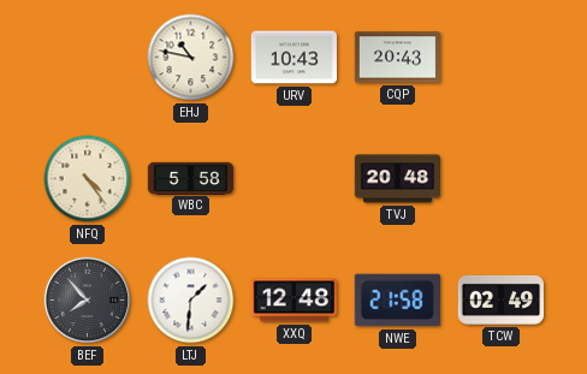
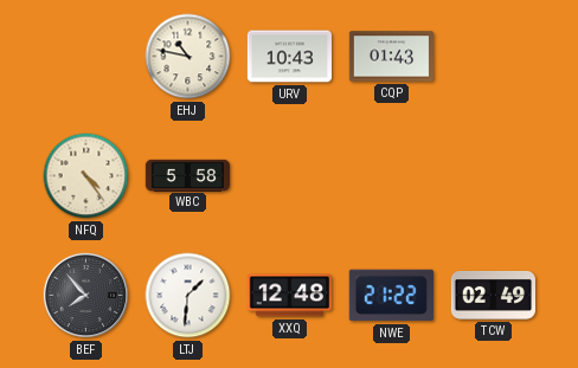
CQP: 20:43 -> 01:43
TVJ: 20:48 -> none
NWE: 21:58 -> 21:22
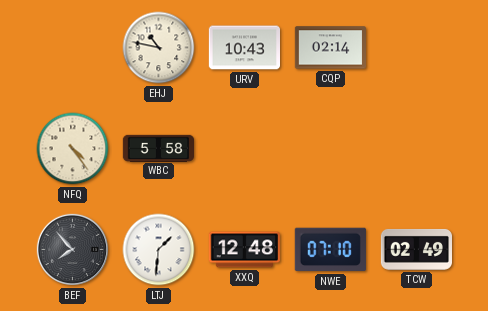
CQP: 01:43 -> 02:14
NWE: 21:22 -> 07:10
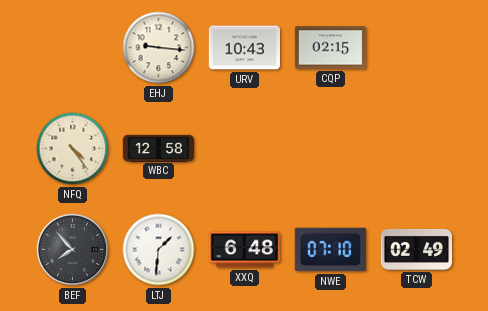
EHJ: 10:47 -> 9:16
CQP: 02:14 -> 02:15
WBC: 5:58 -> 12:58
XXQ: 12:48 -> 6:48
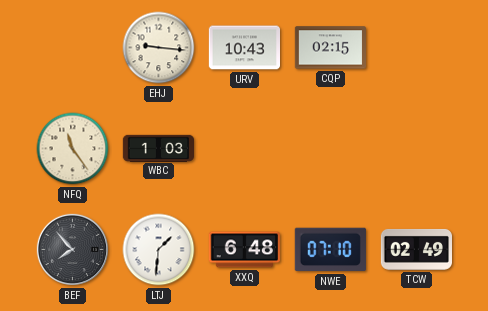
NFQ: 4:24 -> 11:24
WBC: 12:58 -> 1:03
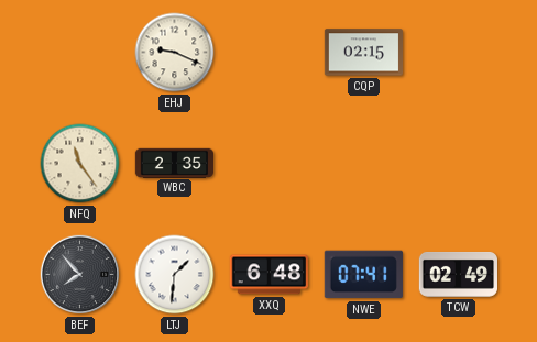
EHJ: 9:16 -> 9:19
URV: 10:43 -> none
WBC: 1:03 -> 2:35
NWE: 07:10 -> 07:41
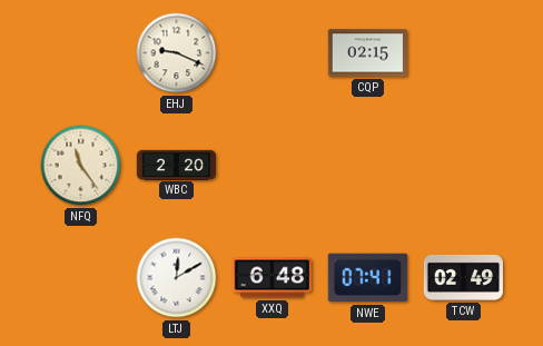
WBC: 2:35 -> 2:20
BEF: 7:53 -> none
LTJ: 1:31 -> 12:10
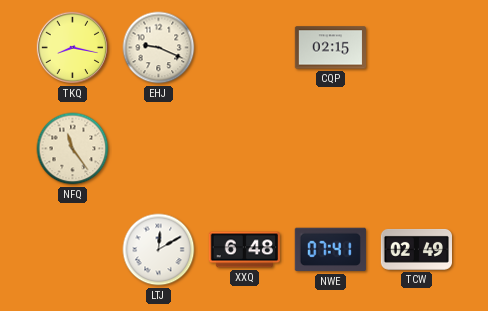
TKQ: none -> 8:17
WBC: 2:20 -> none
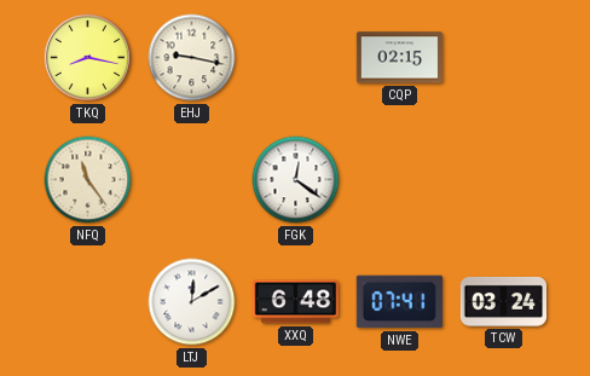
EHJ: 9:19 -> 9:17
FGK: none -> 12:21
TCW: 02:49 -> 03:24
